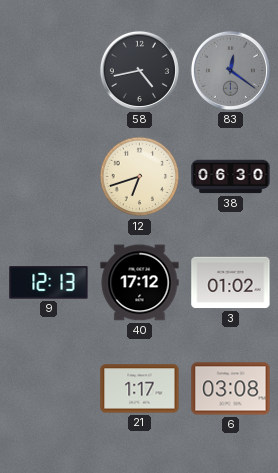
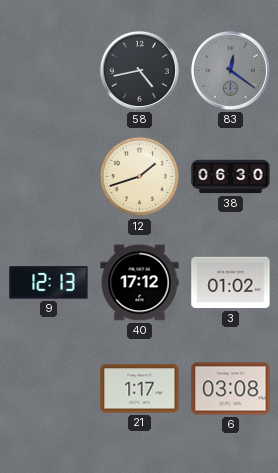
12: 6:42 -> 1:42
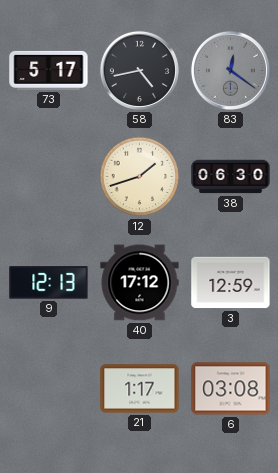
73: none -> 5:17
3: 01:02 -> 12:59
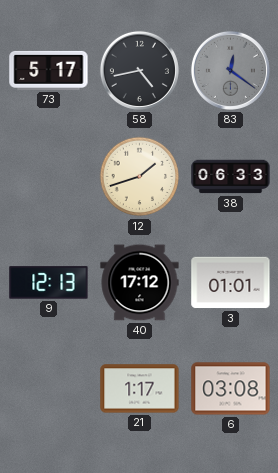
38: 06:30 -> 06:33
3: 12:59 -> 01:01
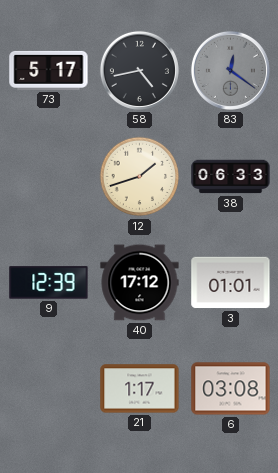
9: 12:13 -> 12:39
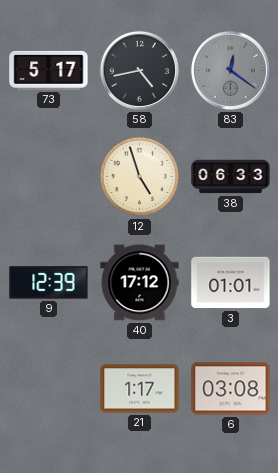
12: 1:42 -> 4:57
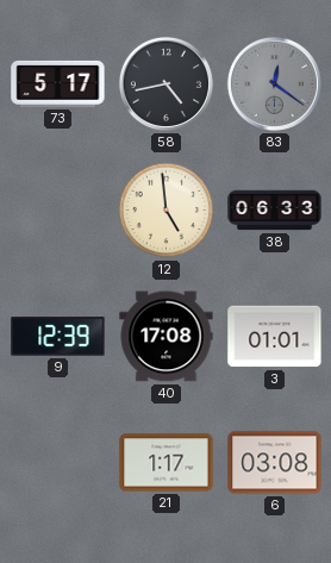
12: 4:57 -> 4:59
40: 17:12 -> 17:08
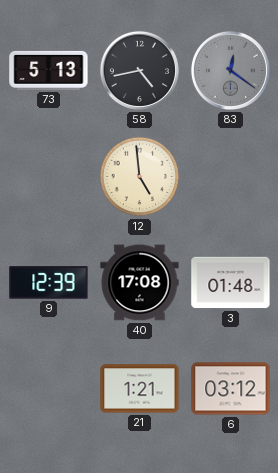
73: 5:17 -> 5:13
38: 06:33 -> none
3: 01:01 -> 01:48
21: 1:17 -> 1:21
6: 03:08 -> 03:12
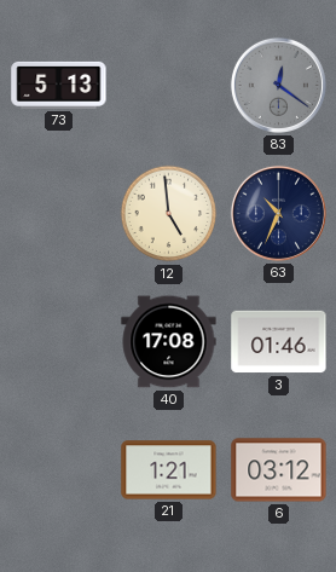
58: 4:43 -> none
63: none -> 10:34
9: 12:39 -> none
3: 01:48 -> 01:46
